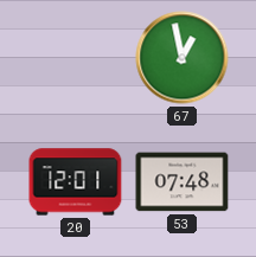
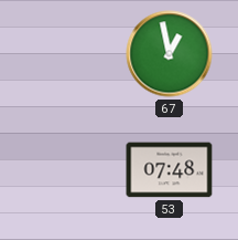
20: 12:01 -> none
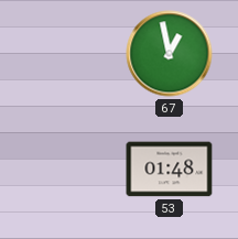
53: 07:48 -> 01:48
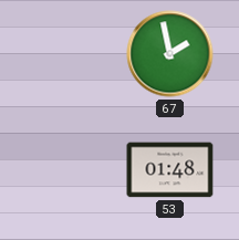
67: 12:58 -> 1:58
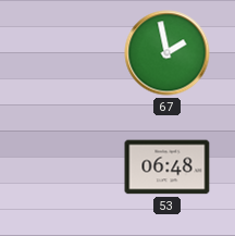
53: 01:48 -> 06:48
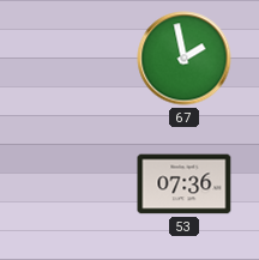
53: 06:48 -> 07:36
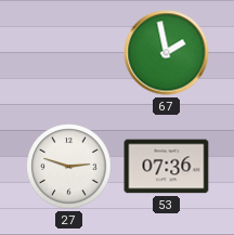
27: none -> 2:48
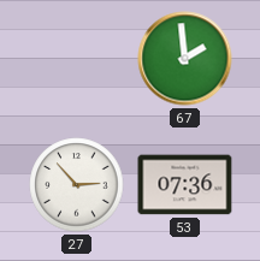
67: 1:58 -> 1:59
27: 2:48 -> 2:53
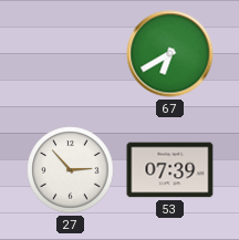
67: 1:59 -> 6:40
53: 07:36 -> 07:39
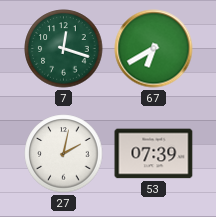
7: none -> 12:18
27: 2:53 -> 2:02
